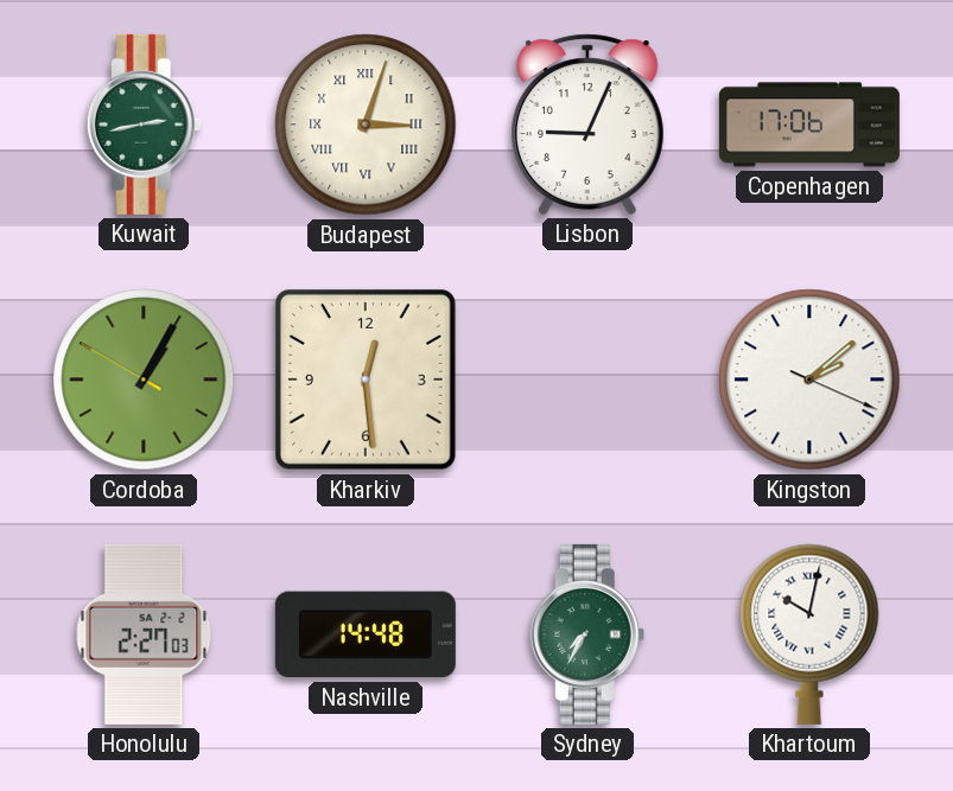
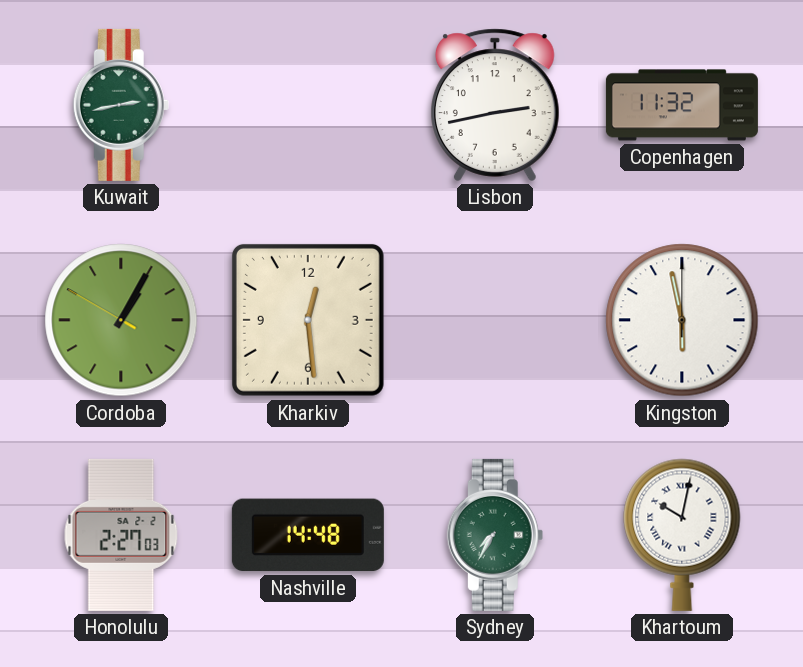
Budapest: 3:03 -> none
Lisbon: 9:04 -> 2:43
Copenhagen: 17:06 -> 11:32
Kingston: 2:08 -> 5:58
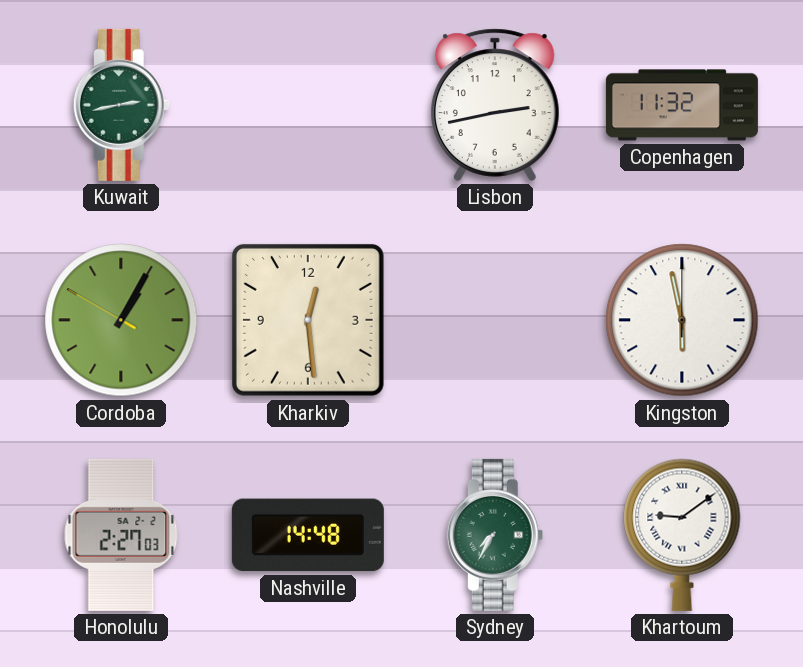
Khartoum: 10:02 -> 9:09
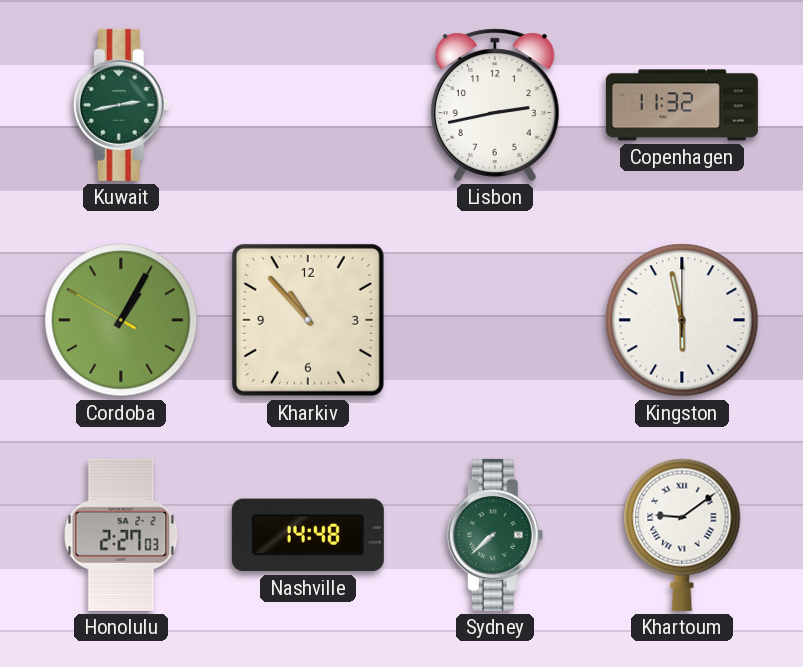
Kharkiv: 12:29 -> 10:53
Sydney: 7:35 -> 7:38
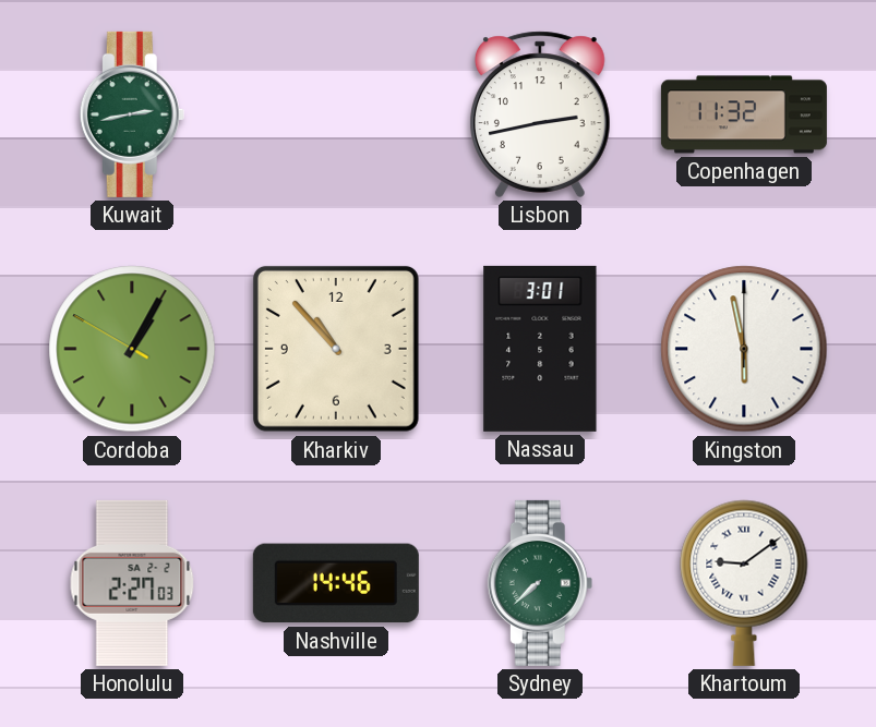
Nassau: none -> 3:01
Nashville: 14:48 -> 14:46
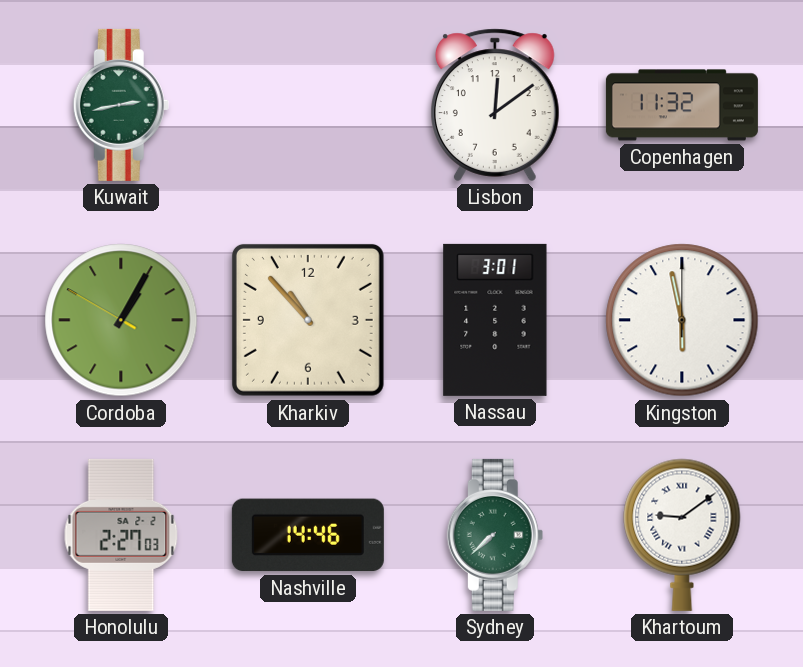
Lisbon: 2:43 -> 12:09
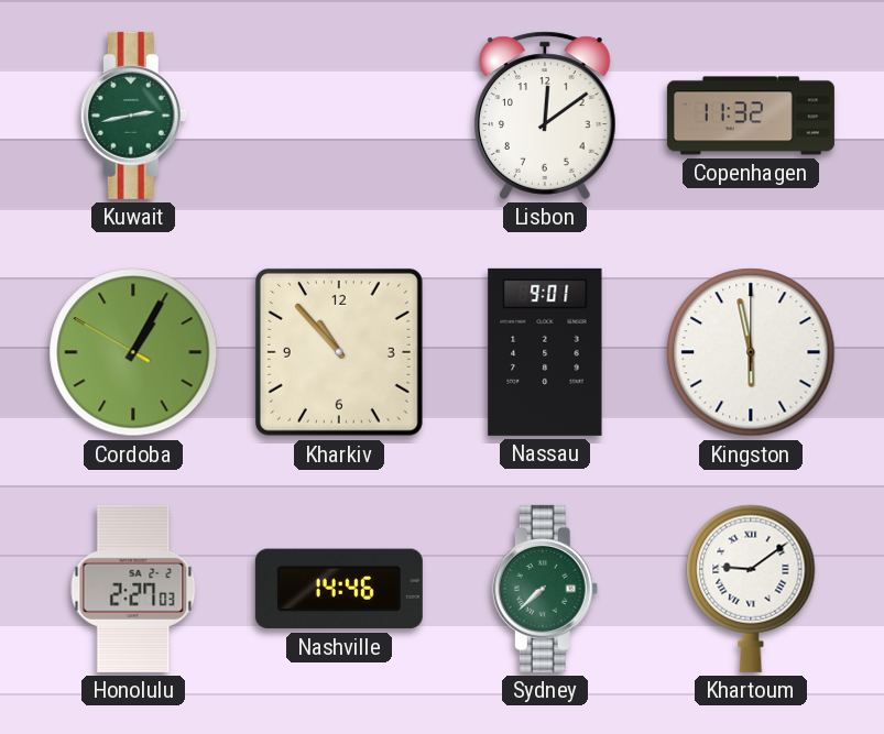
Nassau: 3:01 -> 9:01
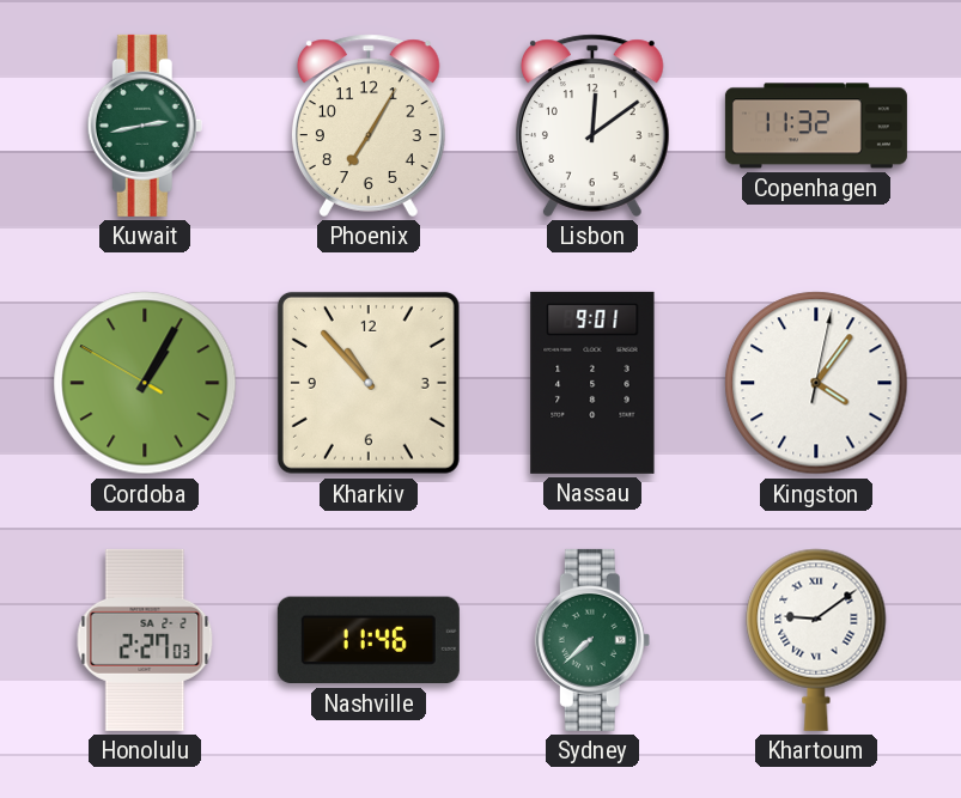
Phoenix: none -> 7:05
Kingston: 5:58 -> 4:06
Nashville: 14:46 -> 11:46
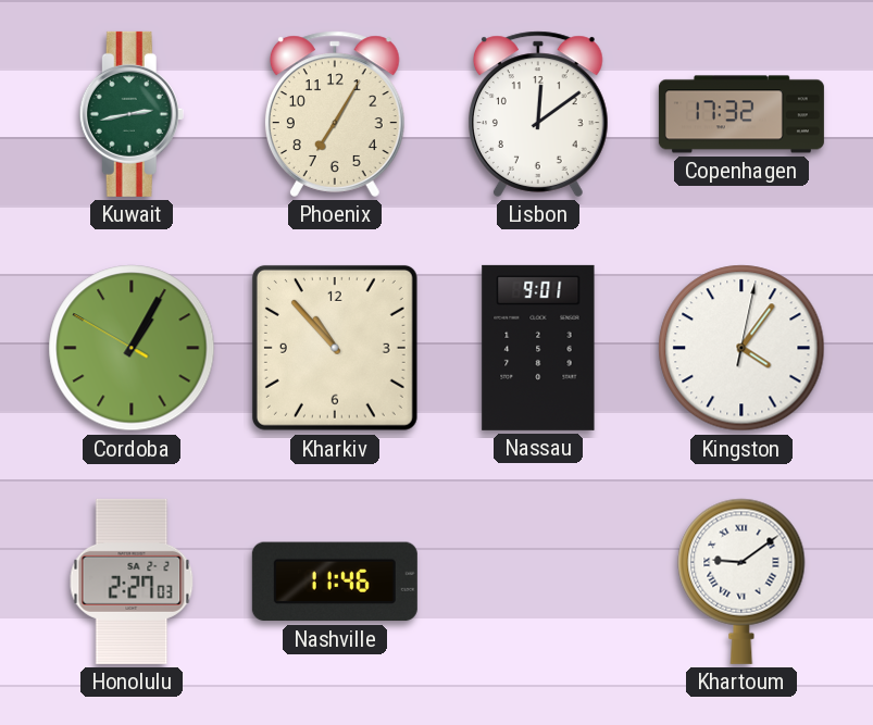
Copenhagen: 11:32 -> 17:32
Sydney: 7:38 -> none
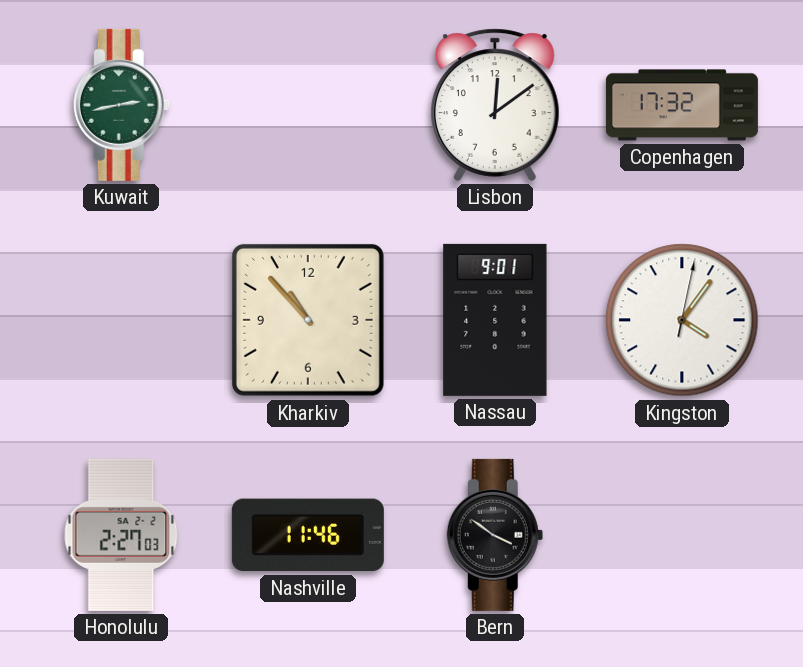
Phoenix: 7:05 -> none
Cordoba: 1:04 -> none
Bern: none -> 3:51
Khartoum: 9:09 -> none
